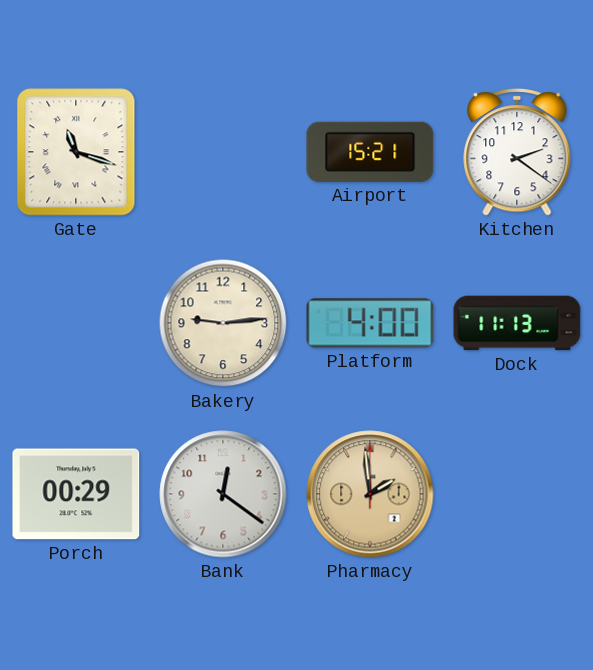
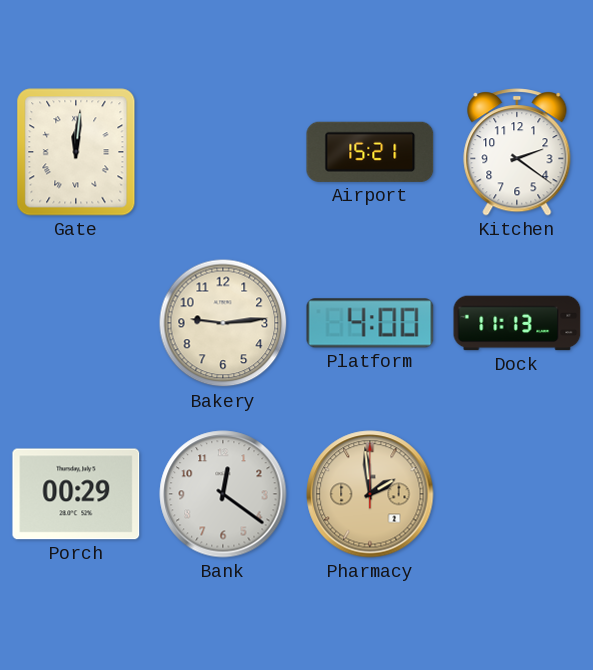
Gate: 11:18 -> 12:01
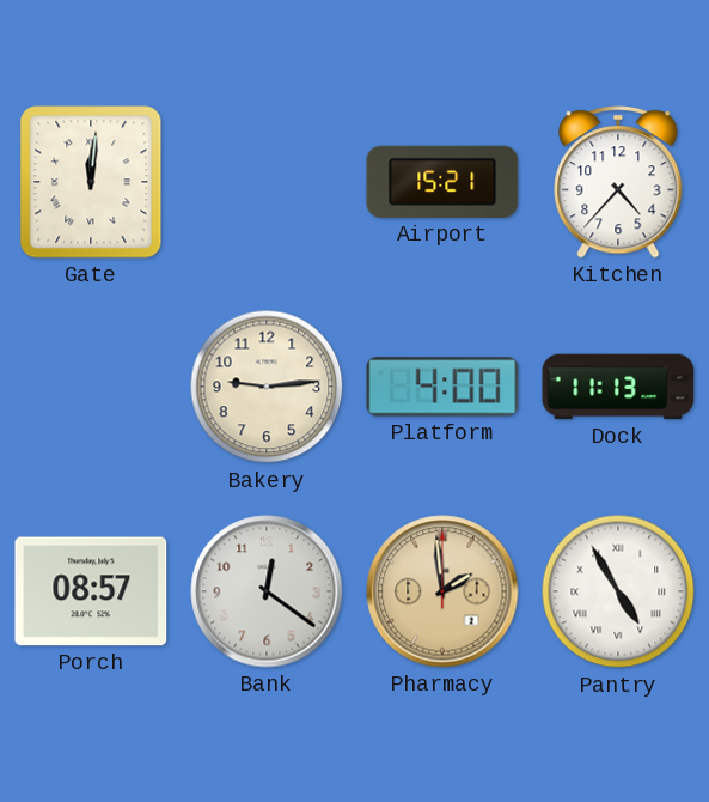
Kitchen: 2:21 -> 4:37
Porch: 00:29 -> 08:57
Pantry: none -> 4:55
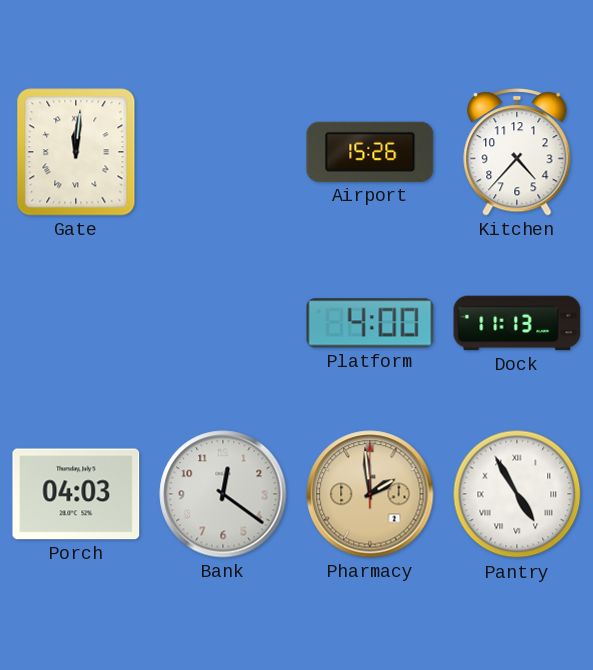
Airport: 15:21 -> 15:26
Bakery: 9:14 -> none
Porch: 08:57 -> 04:03
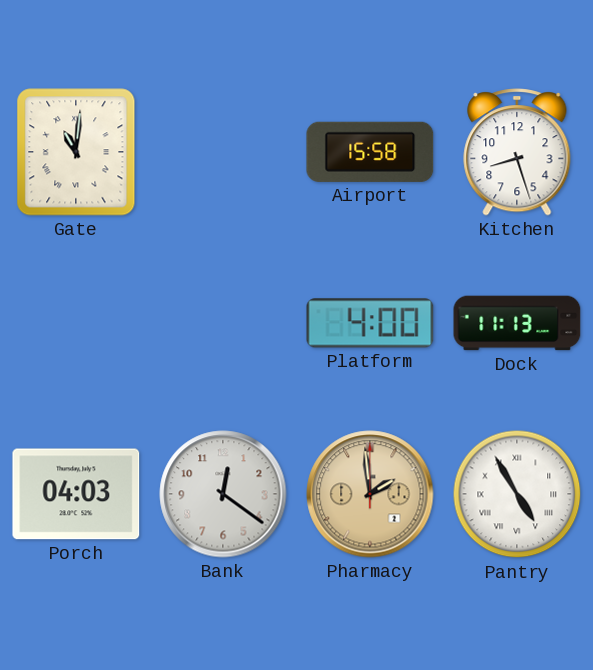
Gate: 12:01 -> 11:01
Airport: 15:26 -> 15:58
Kitchen: 4:37 -> 8:27
